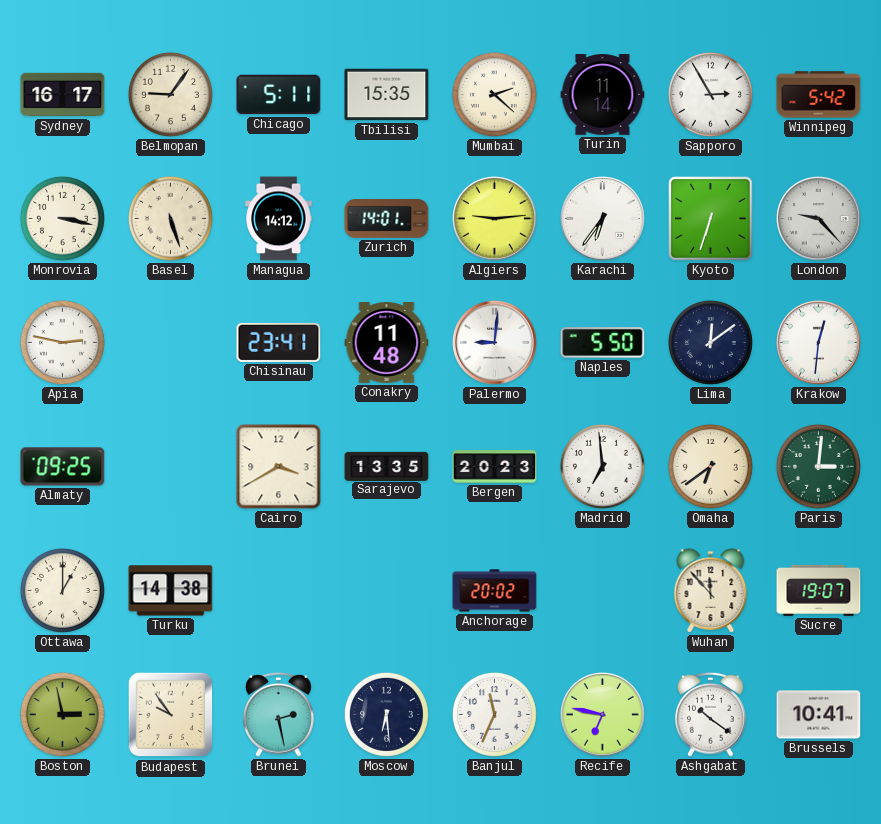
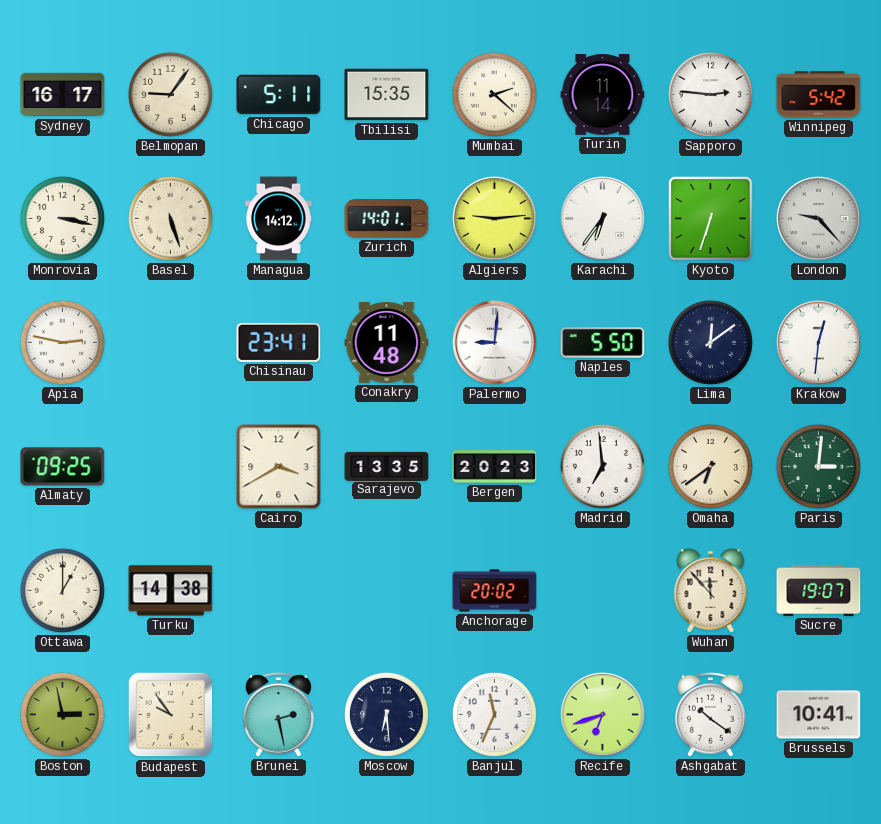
Sapporo: 2:55 -> 2:46
Recife: 6:47 -> 6:42
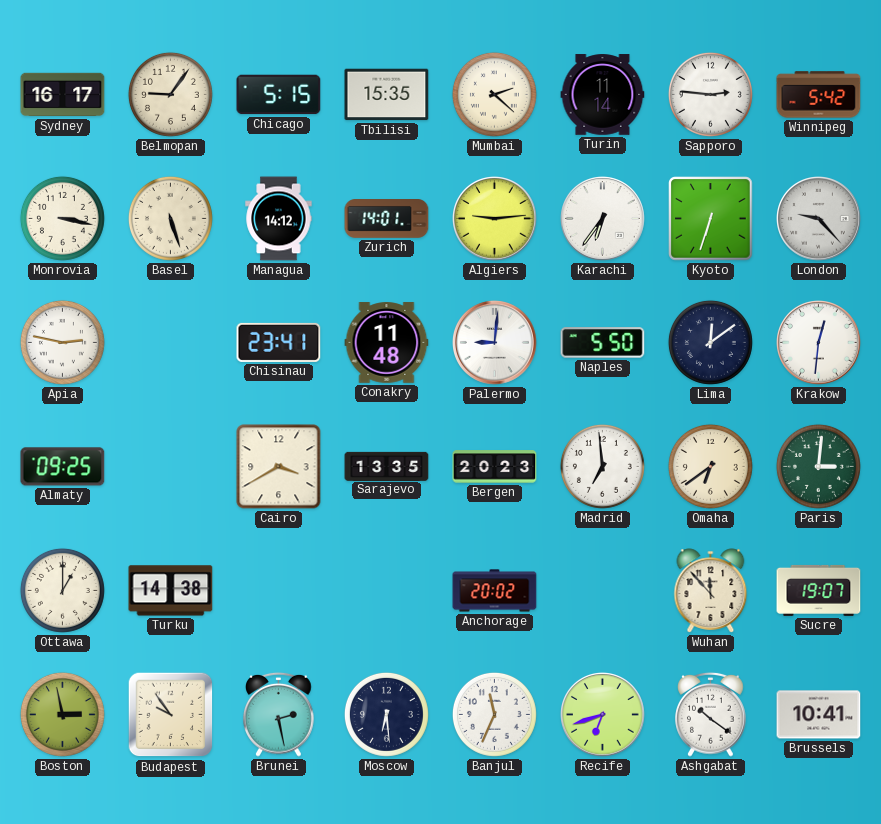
Chicago: 5:11 -> 5:15
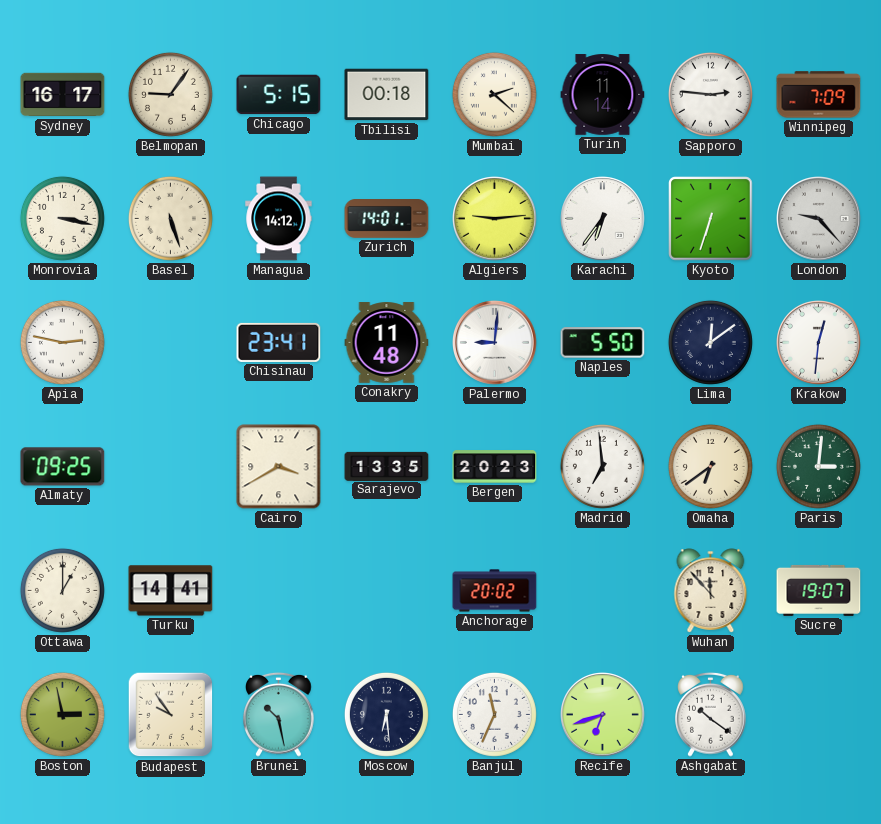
Tbilisi: 15:35 -> 00:18
Winnipeg: 5:42 -> 7:09
Turku: 14:38 -> 14:41
Brunei: 2:28 -> 10:28
Brussels: 10:41 -> none
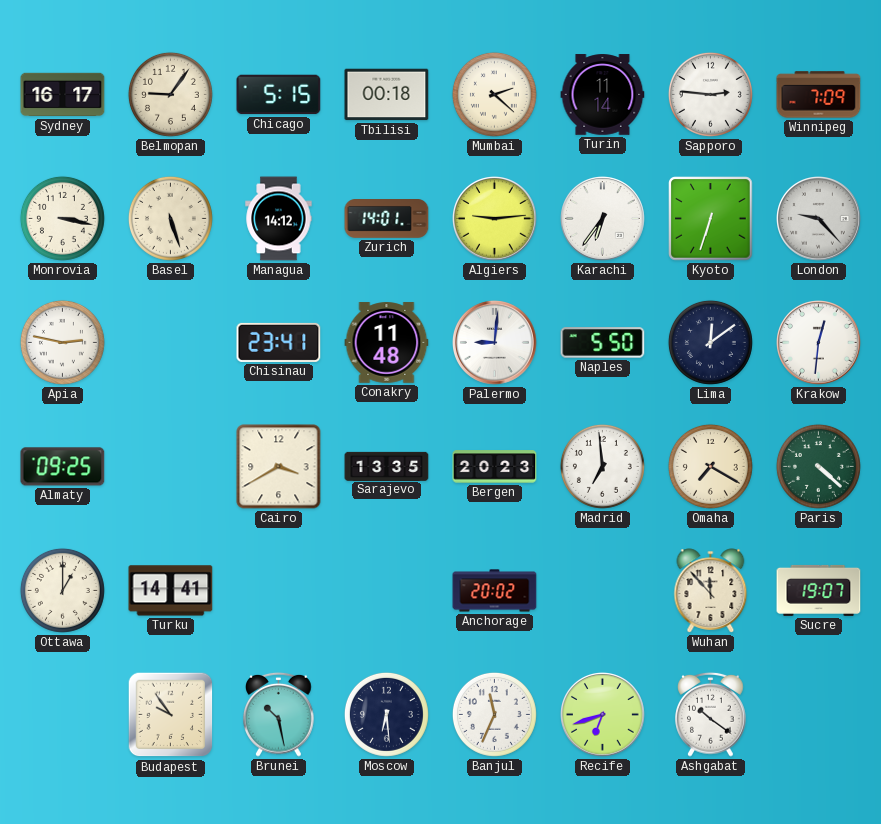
Omaha: 6:39 -> 7:20
Paris: 3:01 -> 4:22
Boston: 2:58 -> none
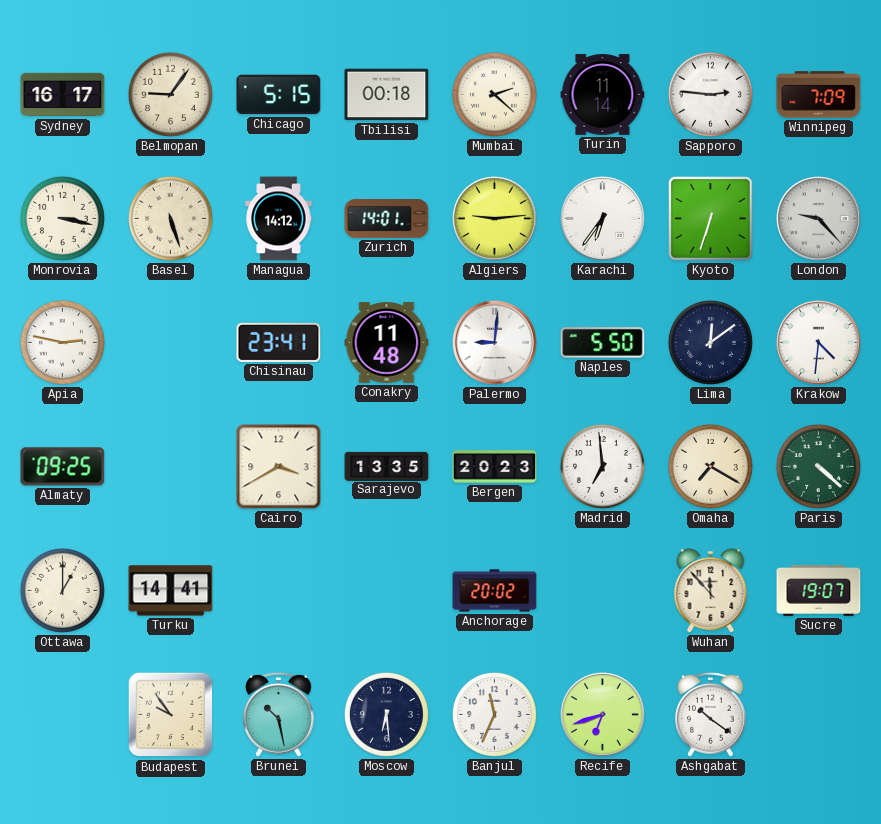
Krakow: 12:31 -> 4:31
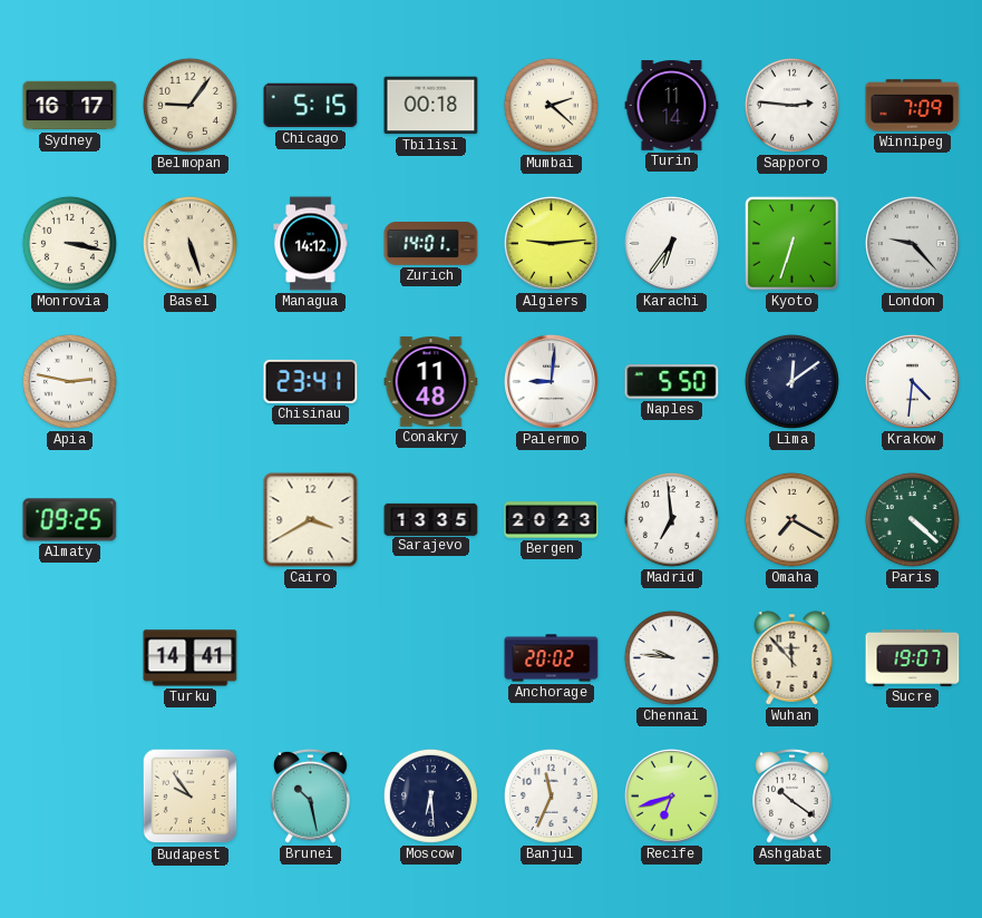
Ottawa: 1:00 -> none
Chennai: none -> 9:46
